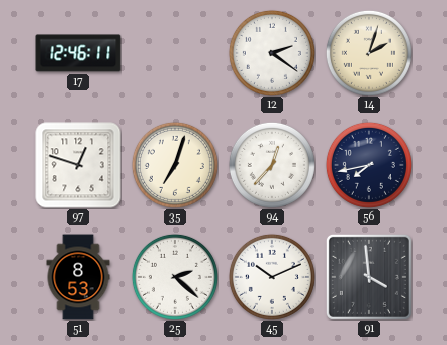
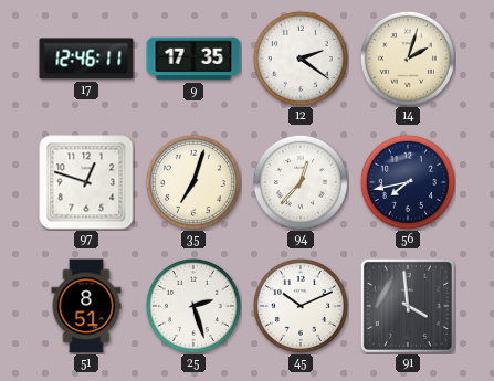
9: none -> 17:35
51: 8:53 -> 8:51
25: 2:22 -> 2:27
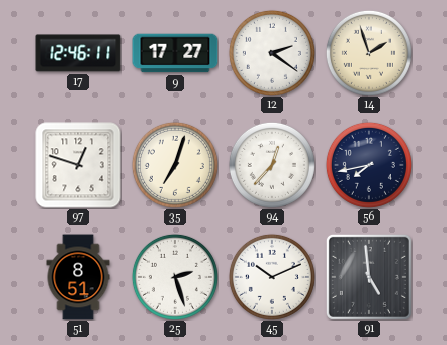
9: 17:35 -> 17:27
14: 2:03 -> 1:57
91: 3:59 -> 4:59
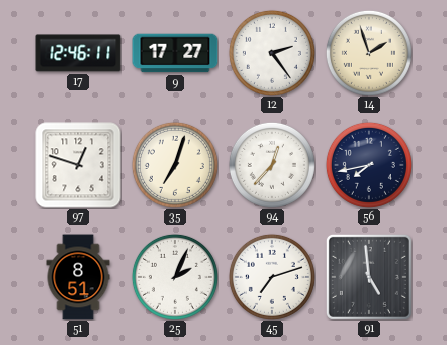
12: 2:21 -> 2:24
25: 2:27 -> 2:04
45: 10:11 -> 7:12
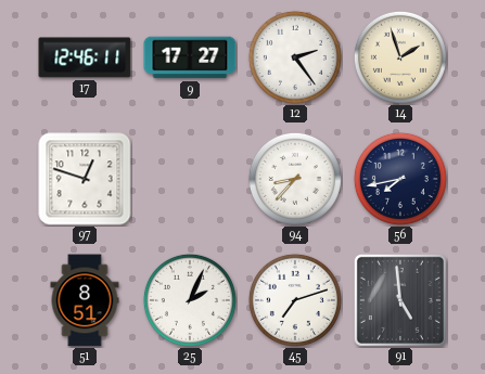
35: 7:03 -> none
94: 12:37 -> 8:37
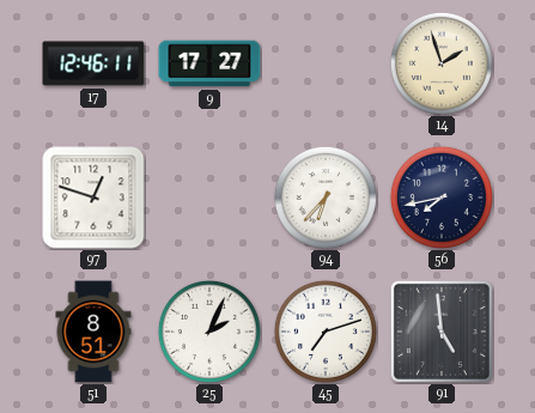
12: 2:24 -> none
94: 8:37 -> 6:37
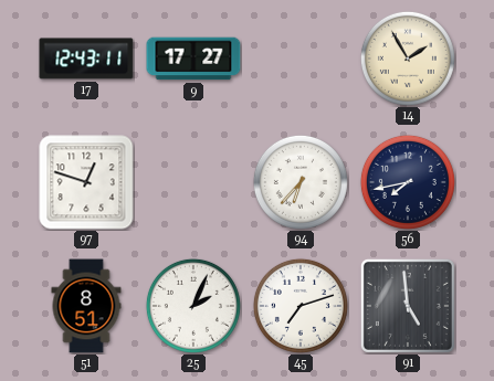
17: 12:46 -> 12:43
14: 1:57 -> 1:55
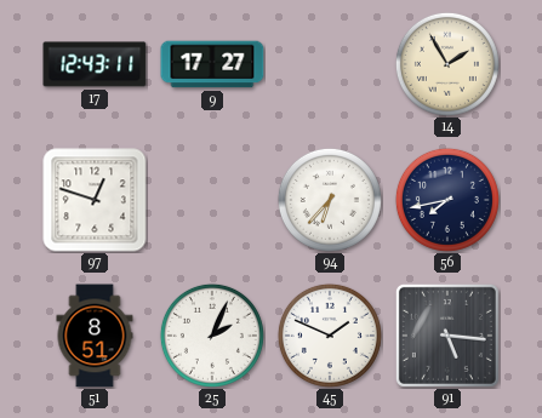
45: 7:12 -> 1:49
91: 4:59 -> 5:16
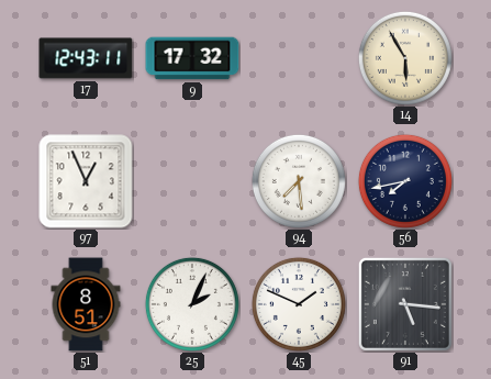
9: 17:27 -> 17:32
14: 1:55 -> 5:55
97: 12:48 -> 12:56
94: 6:37 -> 7:29
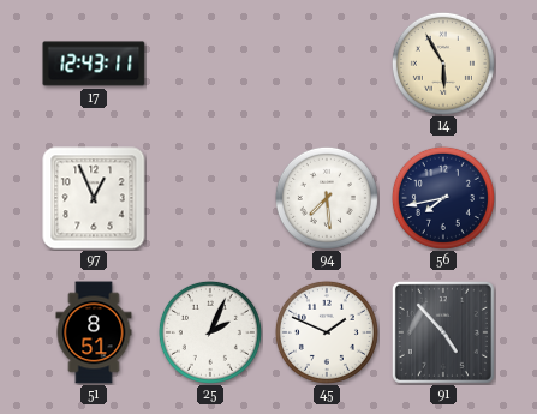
9: 17:32 -> none
91: 5:16 -> 4:53
